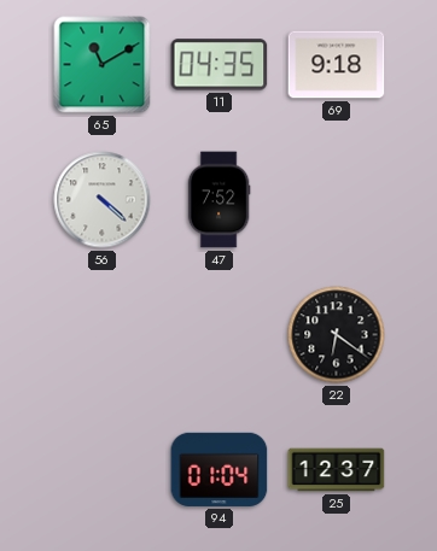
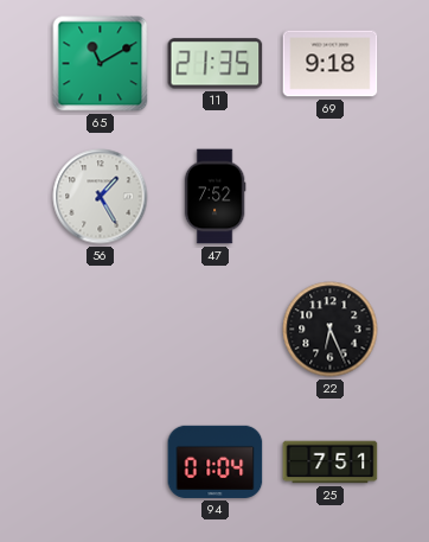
11: 04:35 -> 21:35
56: 4:22 -> 1:25
22: 6:21 -> 6:26
25: 12:37 -> 7:51
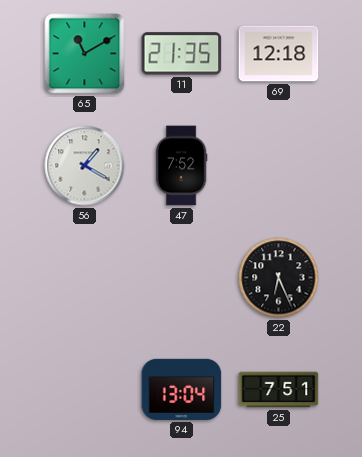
69: 9:18 -> 12:18
56: 1:25 -> 1:20
94: 01:04 -> 13:04
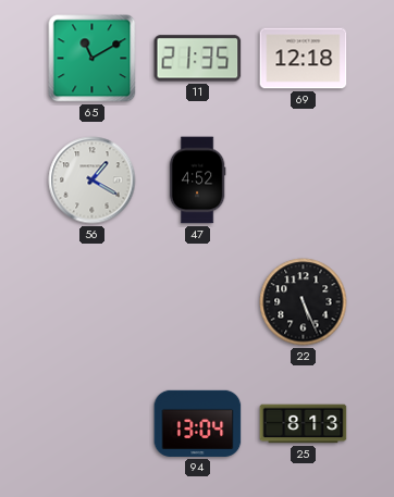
47: 7:52 -> 4:52
22: 6:26 -> 5:26
25: 7:51 -> 8:13
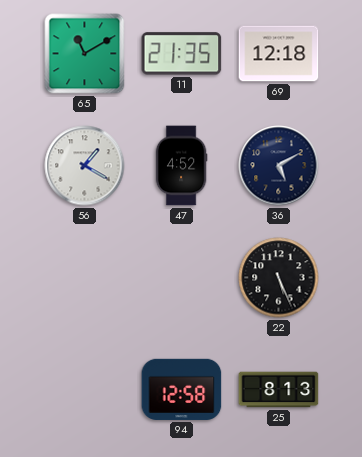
36: none -> 5:10
94: 13:04 -> 12:58
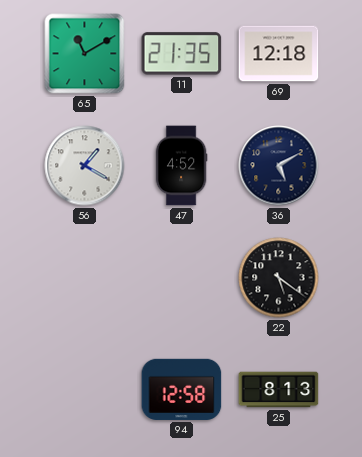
22: 5:26 -> 5:21
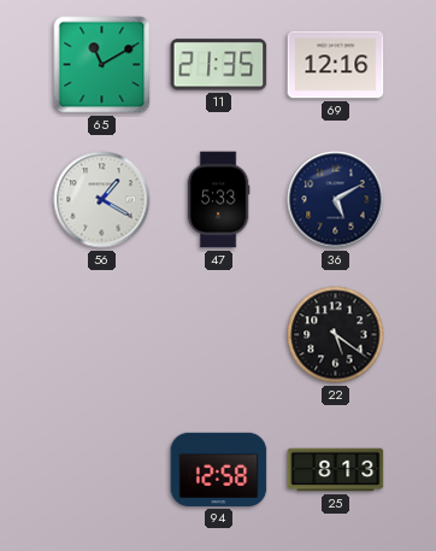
69: 12:18 -> 12:16
47: 4:52 -> 5:33
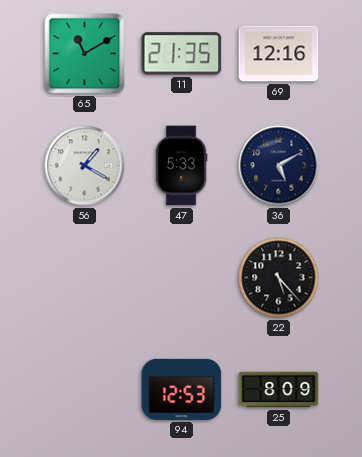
22: 5:21 -> 5:23
94: 12:58 -> 12:53
25: 8:13 -> 8:09
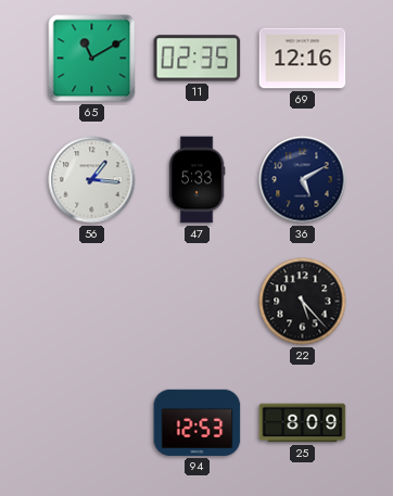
11: 21:35 -> 02:35
56: 1:20 -> 1:16
